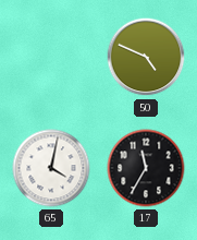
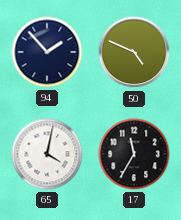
94: none -> 1:53
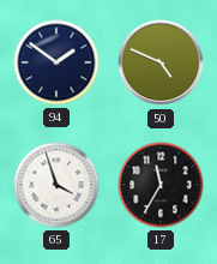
94: 1:53 -> 1:51
65: 4:02 -> 3:57
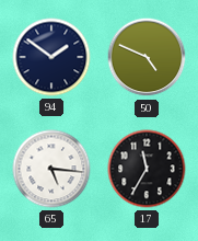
65: 3:57 -> 5:16
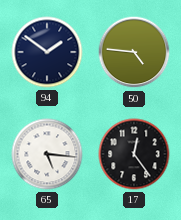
50: 4:49 -> 4:46
17: 11:35 -> 12:24
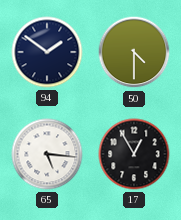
50: 4:46 -> 4:30
17: 12:24 -> 12:55
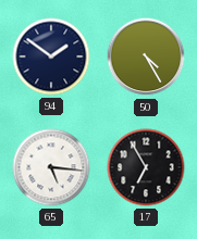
50: 4:30 -> 4:25
17: 12:55 -> 6:55
